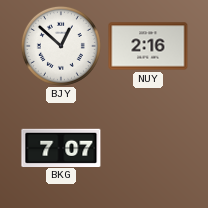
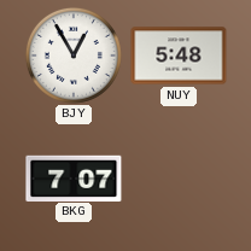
BJY: 12:52 -> 12:55
NUY: 2:16 -> 5:48
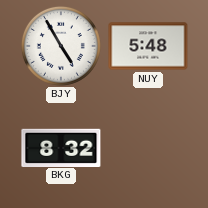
BJY: 12:55 -> 4:55
BKG: 7:07 -> 8:32
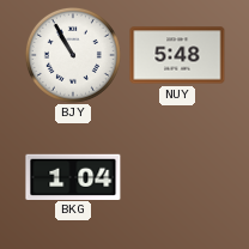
BJY: 4:55 -> 10:55
BKG: 8:32 -> 1:04
